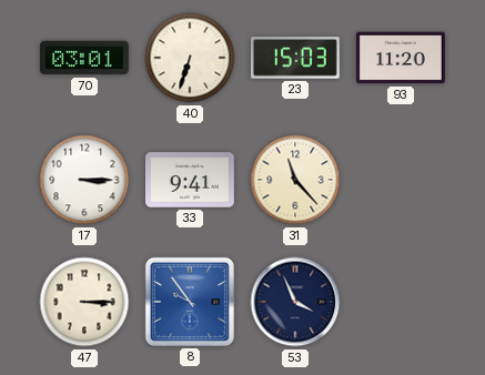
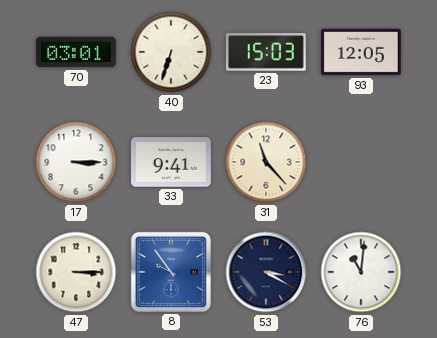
93: 11:20 -> 12:05
53: 3:56 -> 3:20
76: none -> 11:01
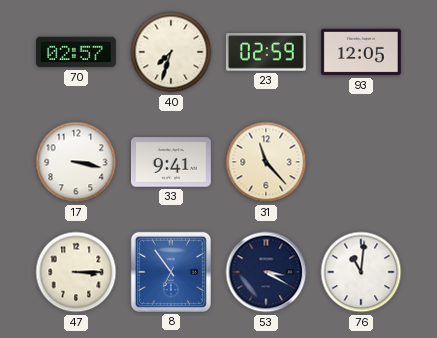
70: 03:01 -> 02:57
40: 6:33 -> 7:33
23: 15:03 -> 02:59
17: 3:15 -> 3:17
8: 9:54 -> 6:54
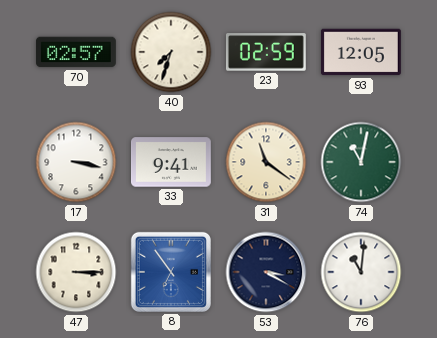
31: 11:23 -> 11:21
74: none -> 11:02
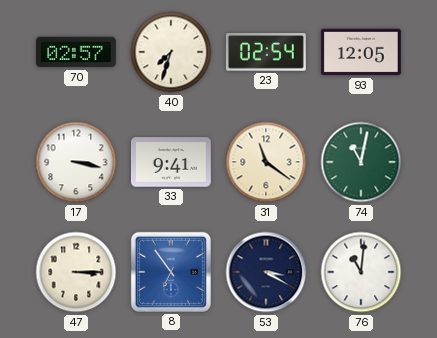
23: 02:59 -> 02:54
